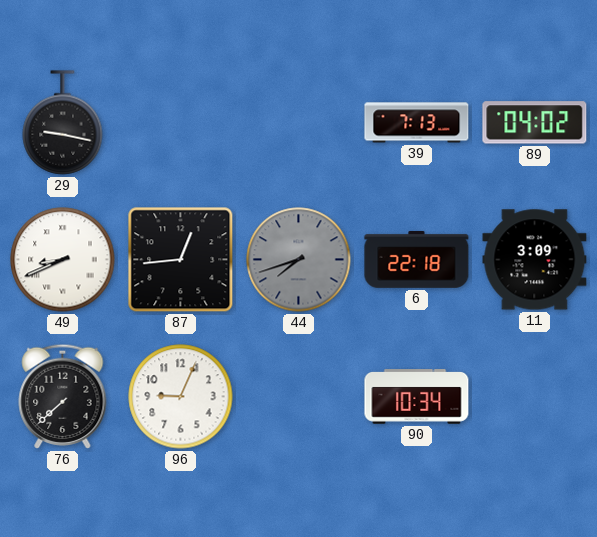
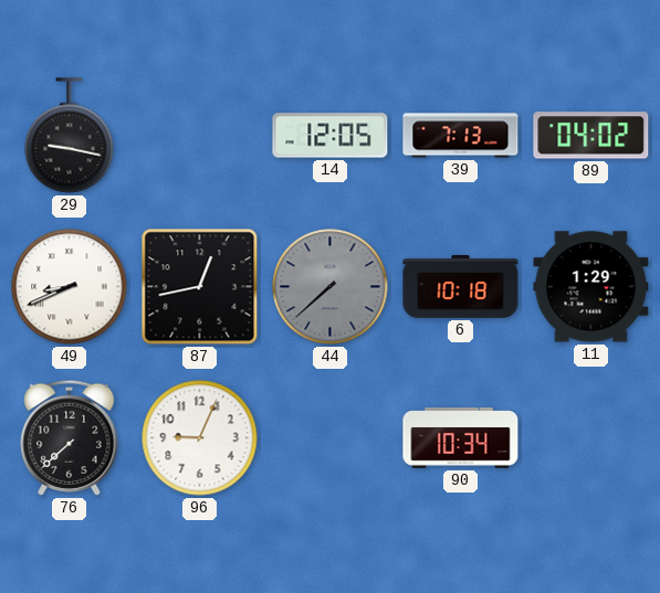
14: none -> 12:05
87: 12:44 -> 12:43
44: 7:42 -> 7:38
6: 22:18 -> 10:18
11: 3:09 -> 1:29
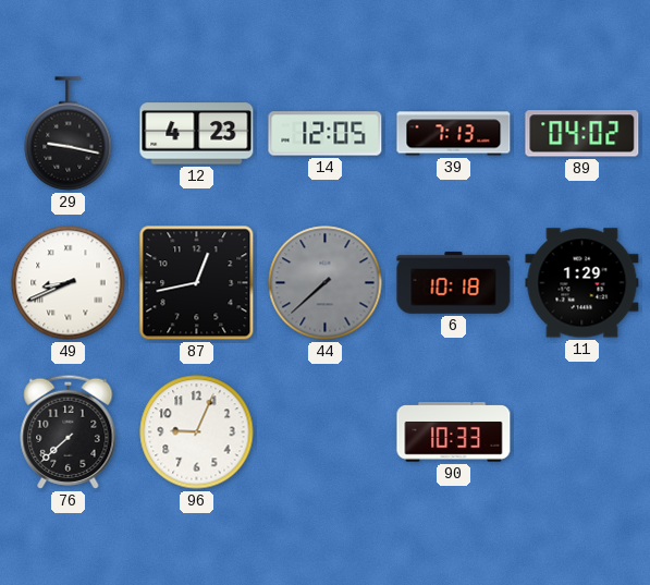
12: none -> 4:23
90: 10:34 -> 10:33
